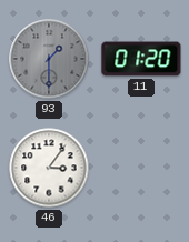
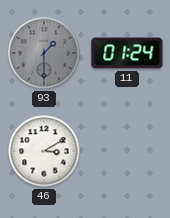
11: 01:20 -> 01:24
46: 3:06 -> 3:10
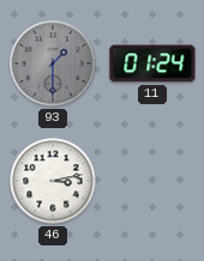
46: 3:10 -> 3:13
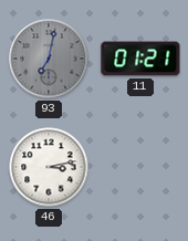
93: 1:30 -> 7:02
11: 01:24 -> 01:21
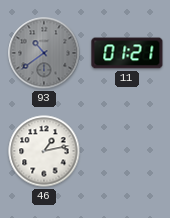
93: 7:02 -> 10:39
46: 3:13 -> 1:13
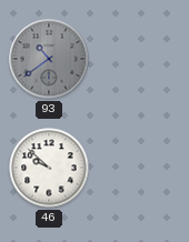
11: 01:21 -> none
46: 1:13 -> 9:52
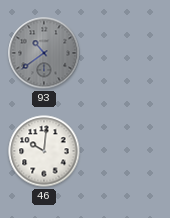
46: 9:52 -> 10:01
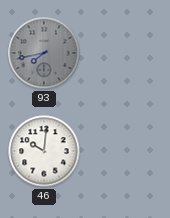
93: 10:39 -> 7:43
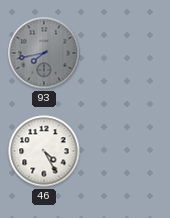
46: 10:01 -> 4:25
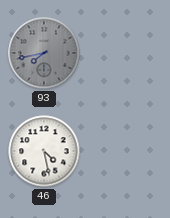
46: 4:25 -> 4:28
